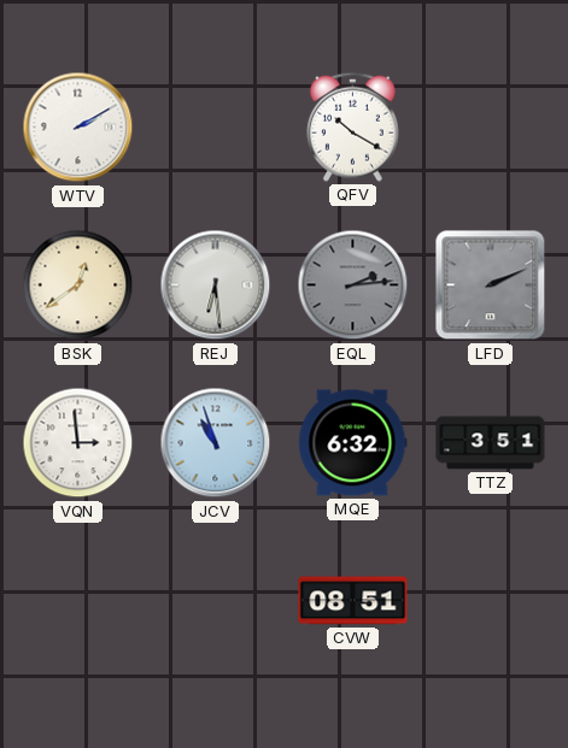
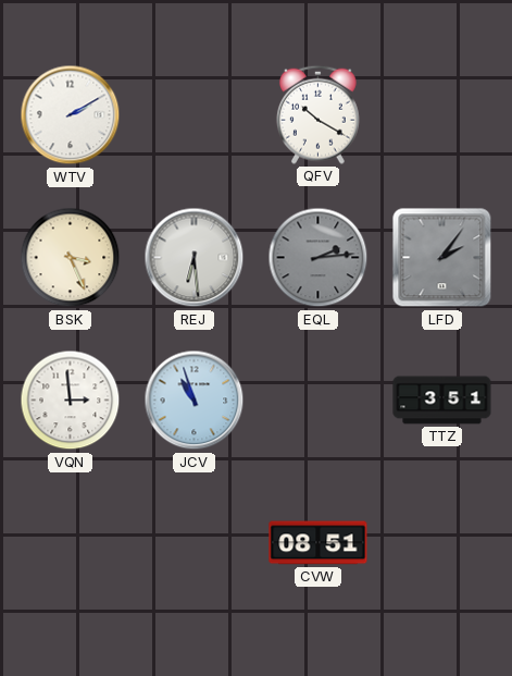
BSK: 12:39 -> 3:26
LFD: 2:11 -> 2:06
MQE: 6:32 -> none
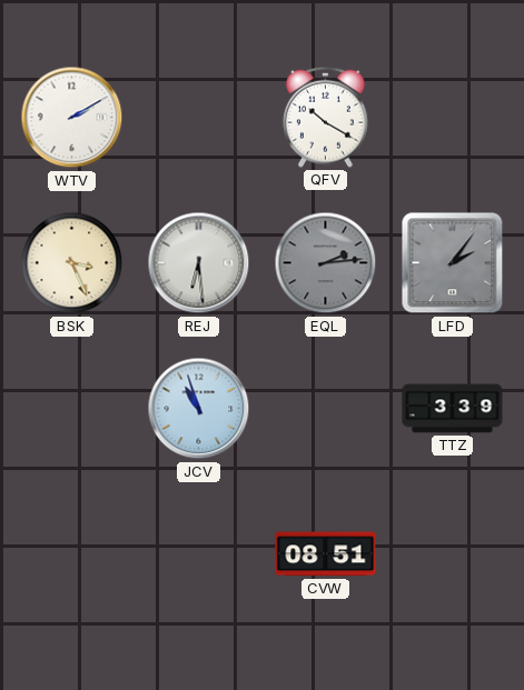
VQN: 2:59 -> none
TTZ: 3:51 -> 3:39
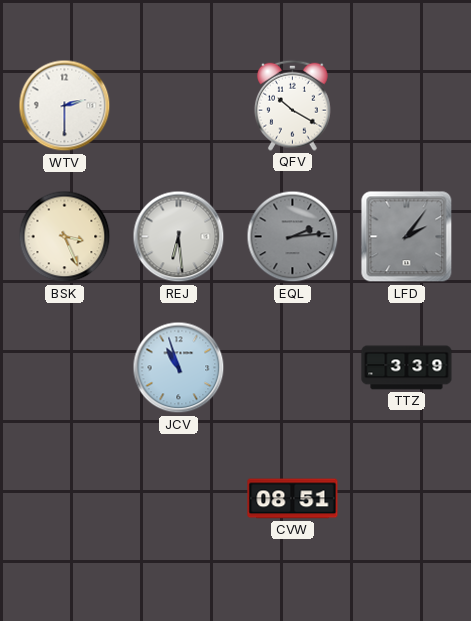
WTV: 2:10 -> 2:30
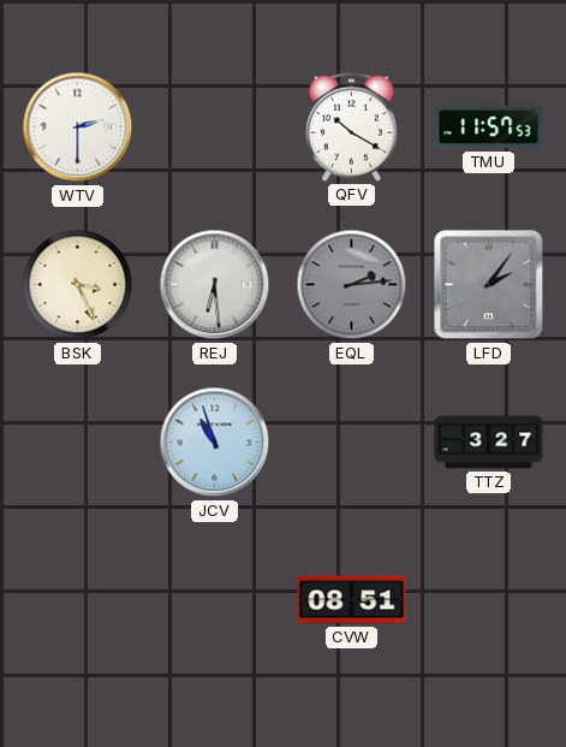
TMU: none -> 11:57
TTZ: 3:39 -> 3:27
